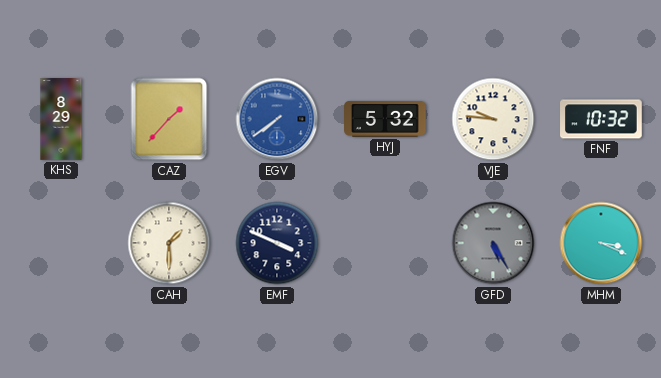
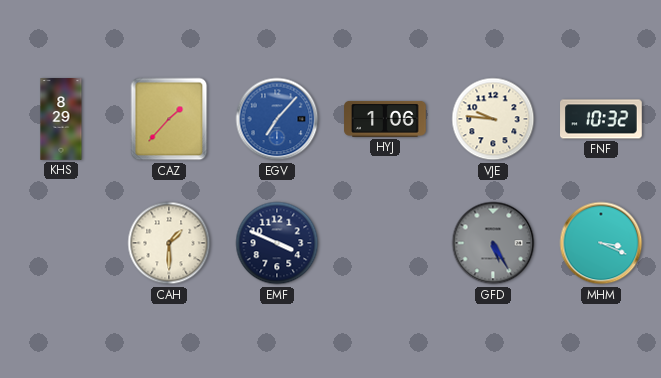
EGV: 7:39 -> 7:07
HYJ: 5:32 -> 1:06
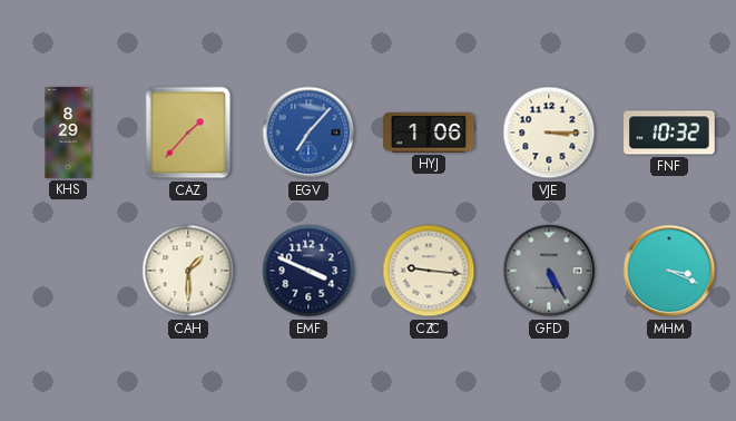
VJE: 9:46 -> 3:15
CZC: none -> 9:16
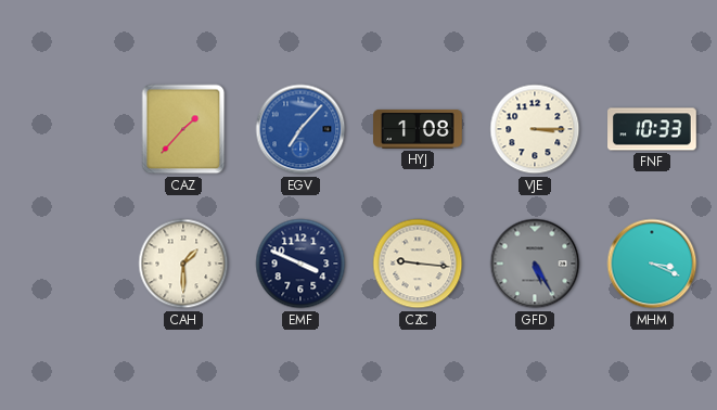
KHS: 8:29 -> none
HYJ: 1:06 -> 1:08
FNF: 10:32 -> 10:33
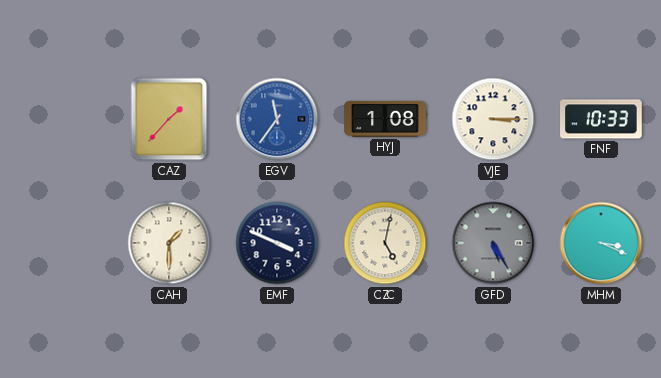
EGV: 7:07 -> 11:36
CZC: 9:16 -> 5:02
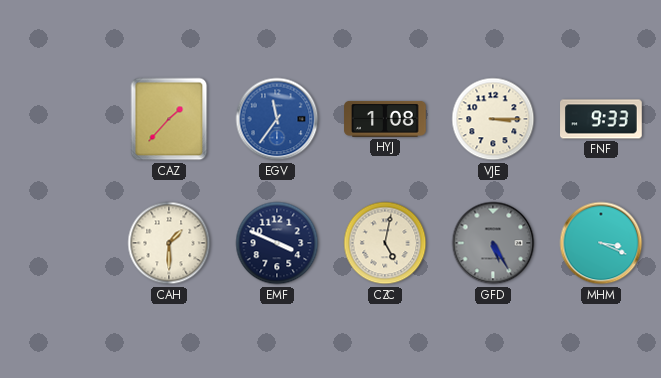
FNF: 10:33 -> 9:33
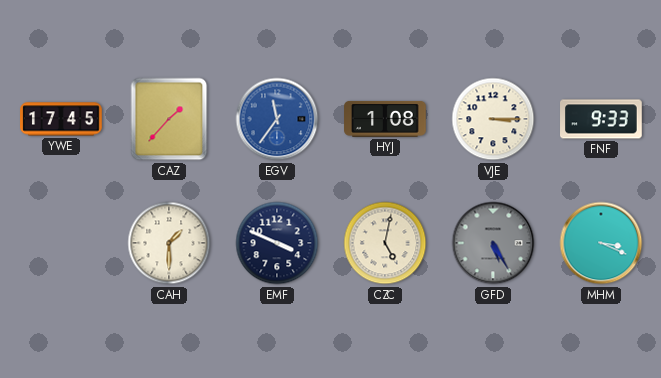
YWE: none -> 17:45
